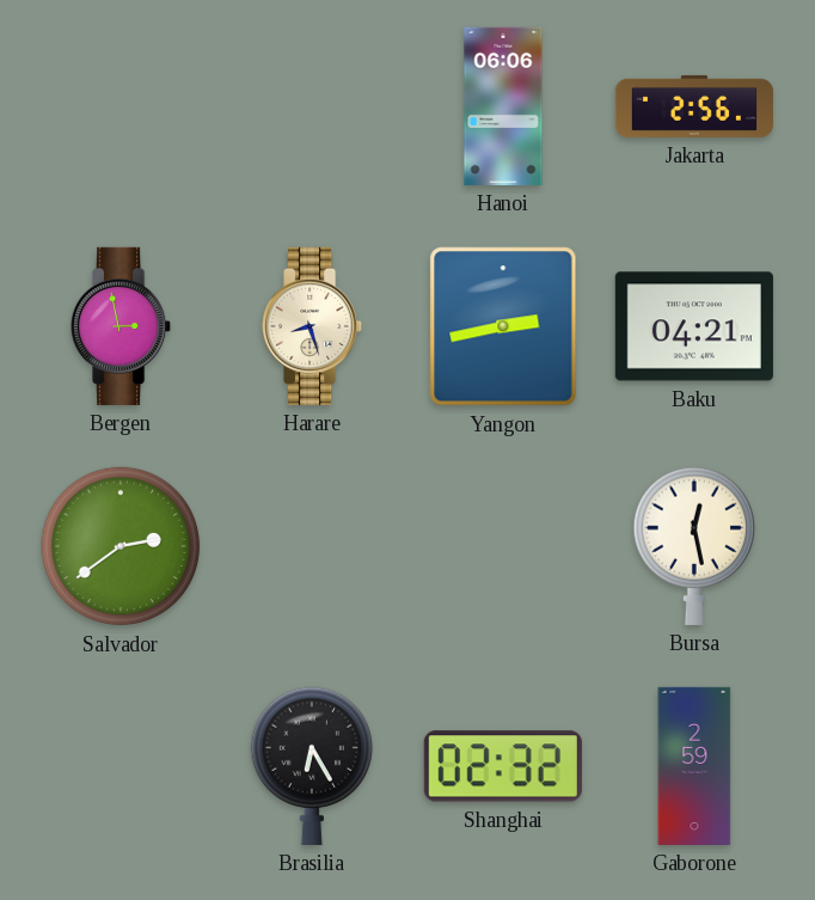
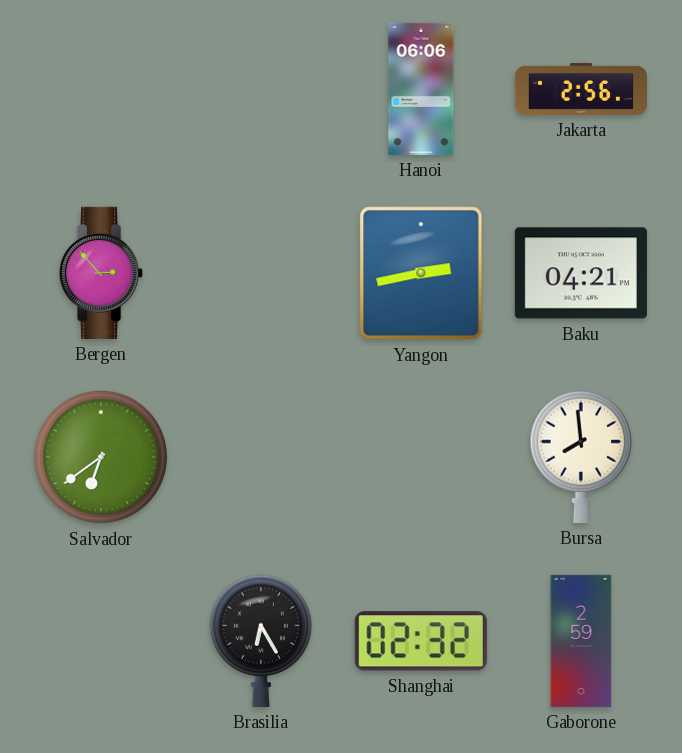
Bergen: 2:58 -> 2:53
Harare: 8:27 -> none
Salvador: 2:39 -> 6:39
Bursa: 12:28 -> 7:59
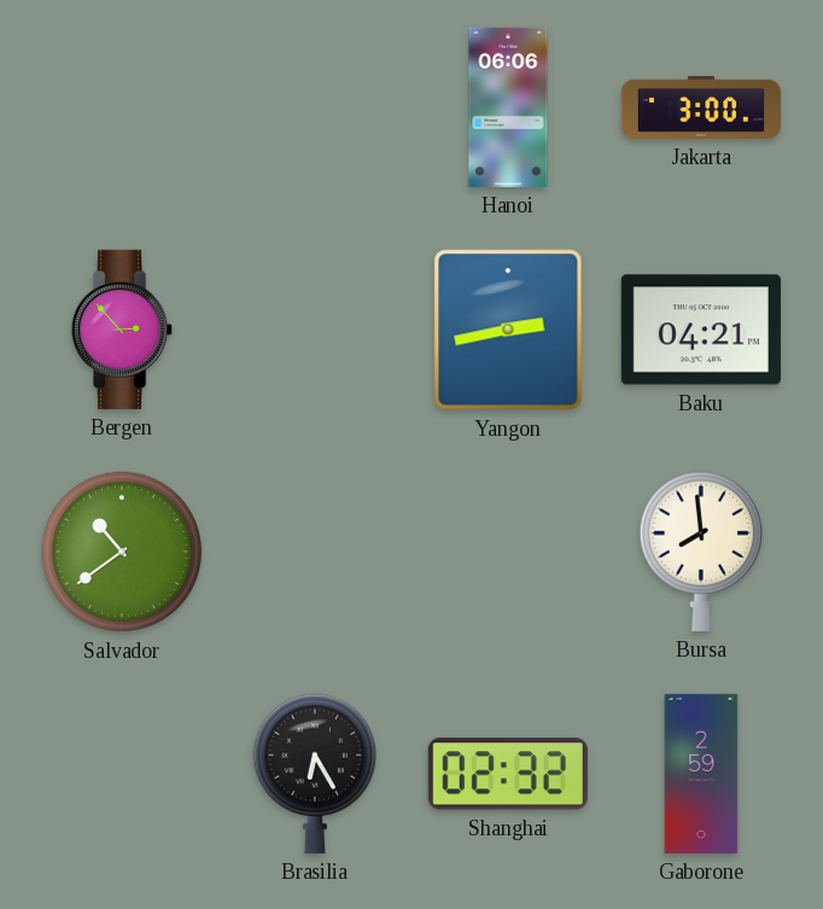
Jakarta: 2:56 -> 3:00
Salvador: 6:39 -> 10:39
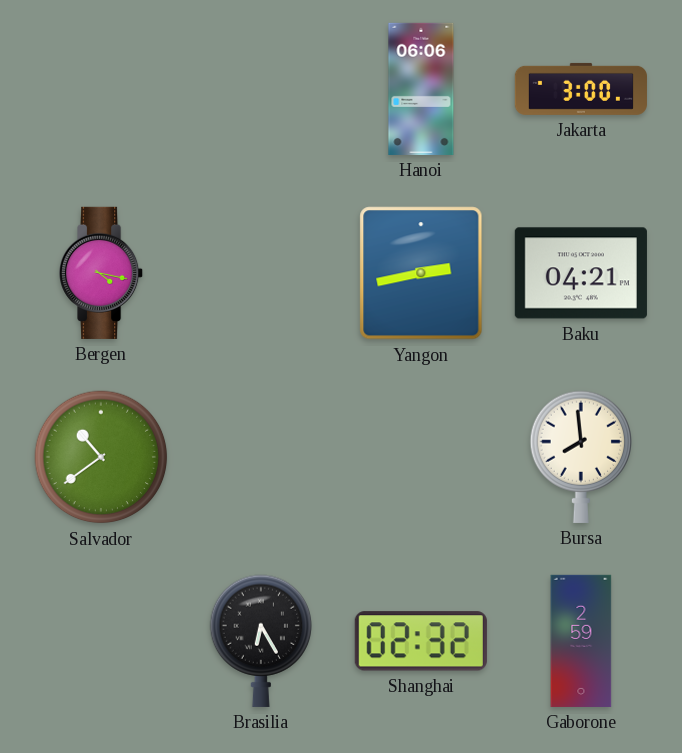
Bergen: 2:53 -> 4:17
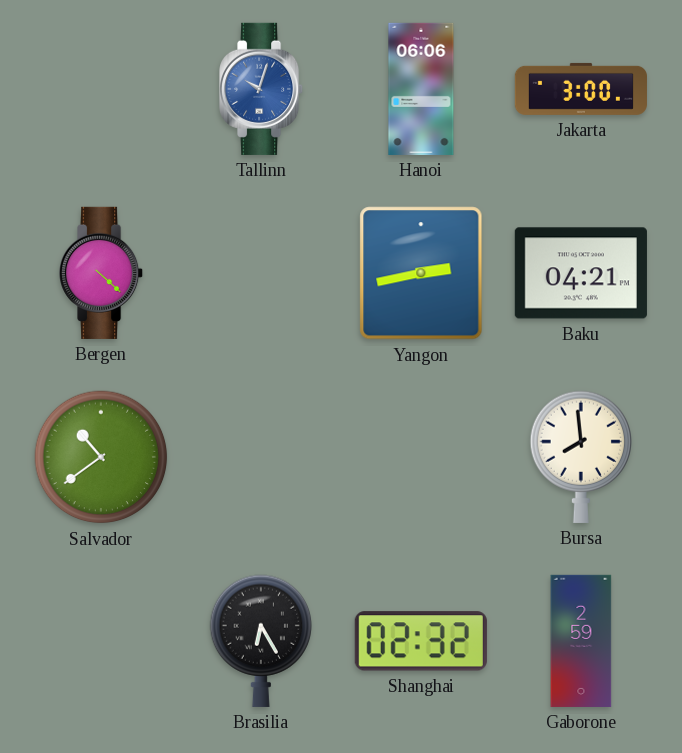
Tallinn: none -> 10:03
Bergen: 4:17 -> 4:22
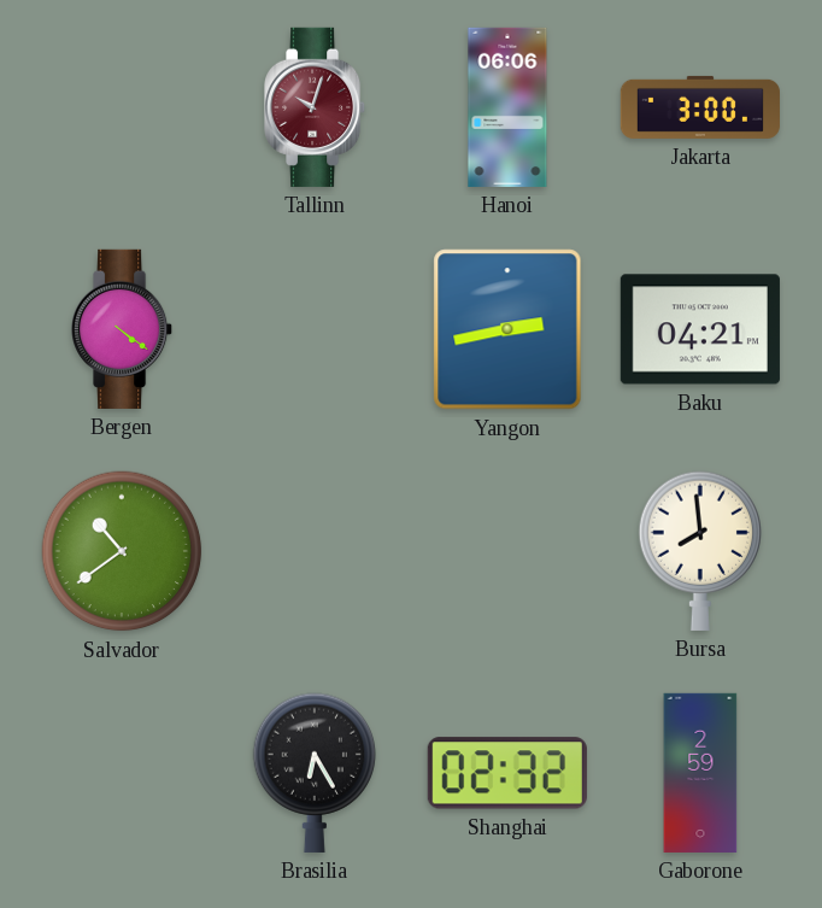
Tallinn dial: blue -> burgundy
Bergen: 4:22 -> 4:21
